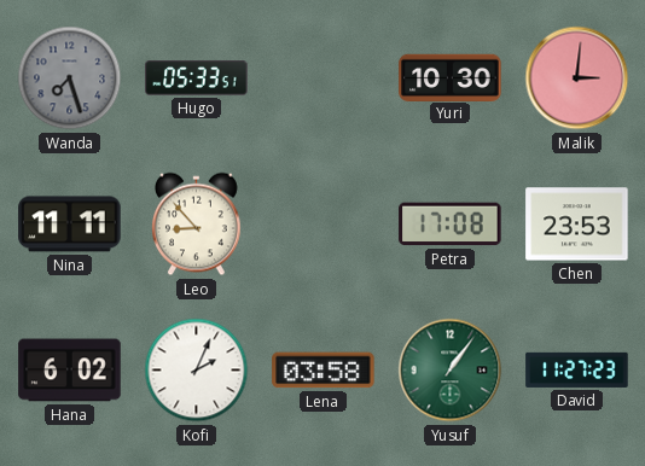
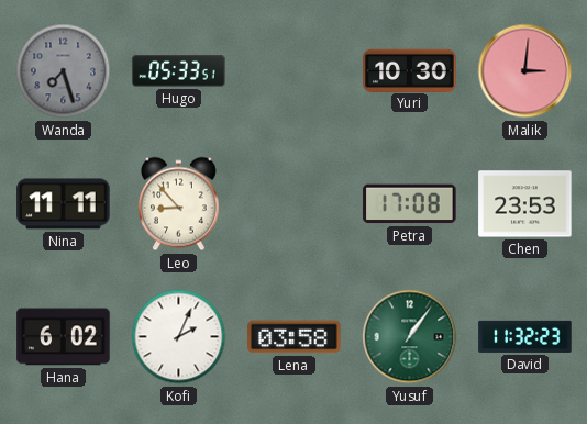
David: 11:27 -> 11:32
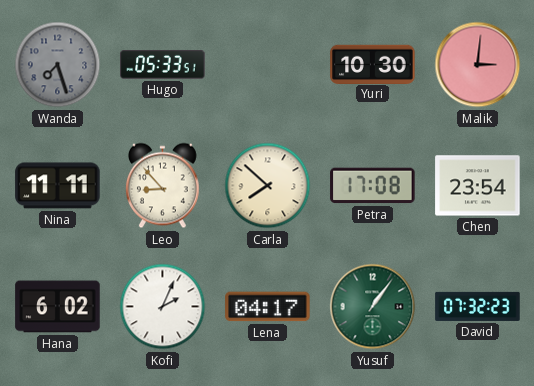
Carla: none -> 7:52
Chen: 23:53 -> 23:54
Lena: 03:58 -> 04:17
David: 11:32 -> 07:32
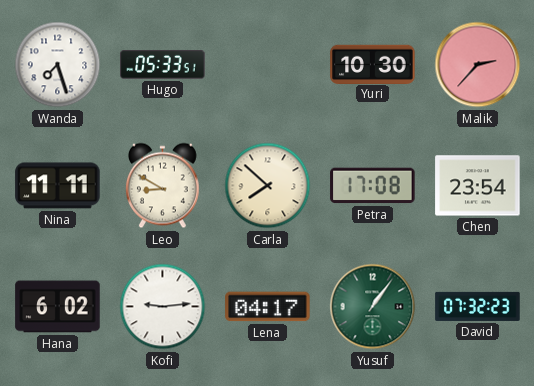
Wanda dial: grey -> white
Malik: 3:01 -> 2:37
Leo: 8:53 -> 8:50
Kofi: 2:04 -> 9:14
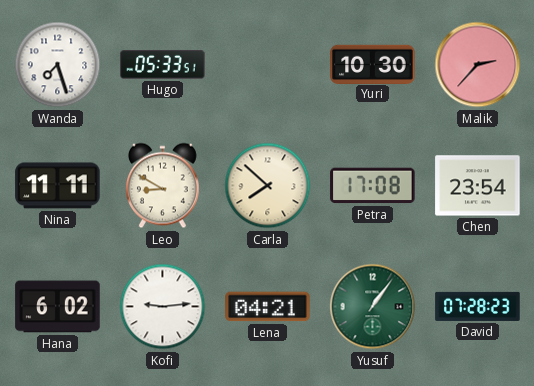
Lena: 04:17 -> 04:21
David: 07:32 -> 07:28
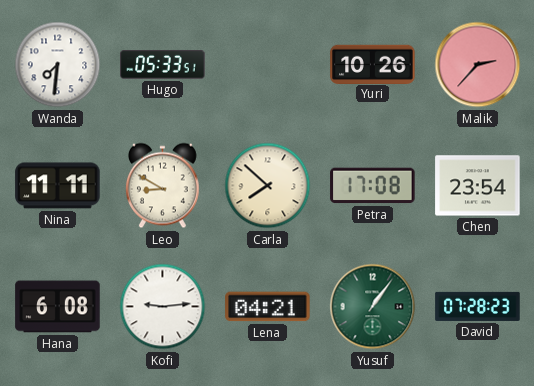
Wanda: 7:27 -> 7:31
Yuri: 10:30 -> 10:26
Hana: 6:02 -> 6:08
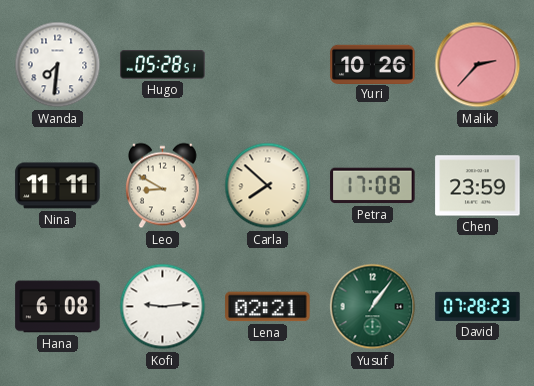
Hugo: 05:33 -> 05:28
Chen: 23:54 -> 23:59
Lena: 04:21 -> 02:21
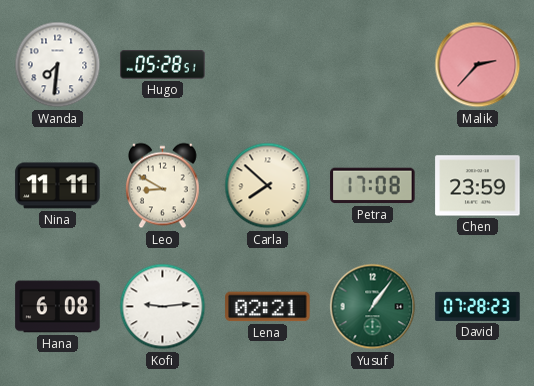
Yuri: 10:26 -> none
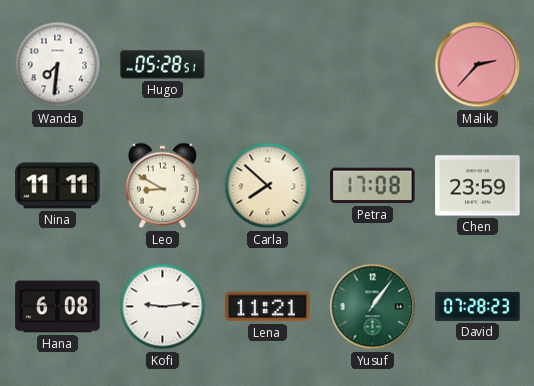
Lena: 02:21 -> 11:21
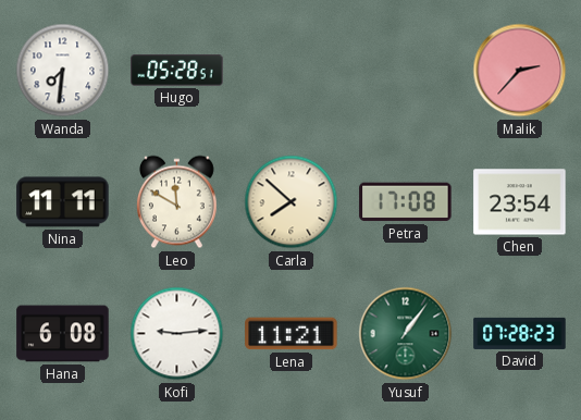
Leo: 8:50 -> 11:50
Chen: 23:59 -> 23:54
